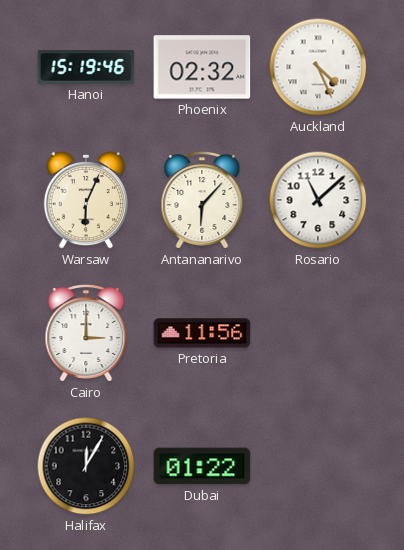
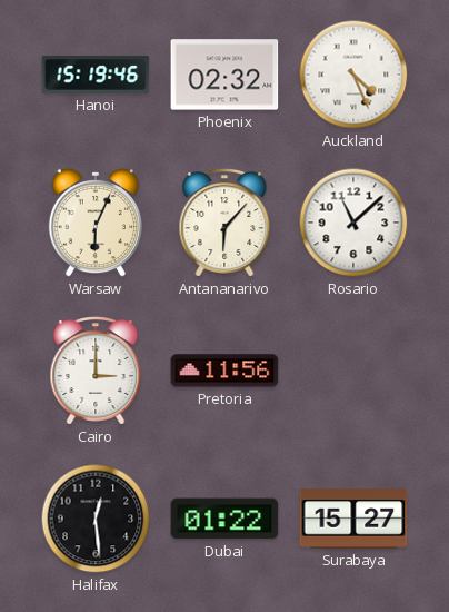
Halifax: 12:05 -> 12:29
Surabaya: none -> 15:27
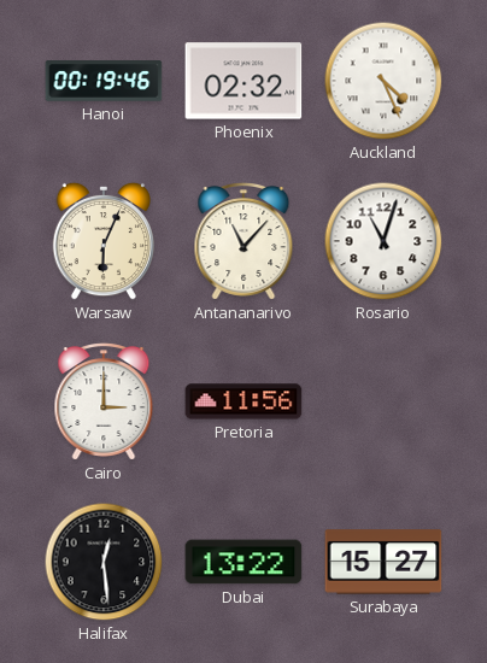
Hanoi: 15:19 -> 00:19
Antananarivo: 6:07 -> 11:07
Rosario: 11:08 -> 11:03
Dubai: 01:22 -> 13:22
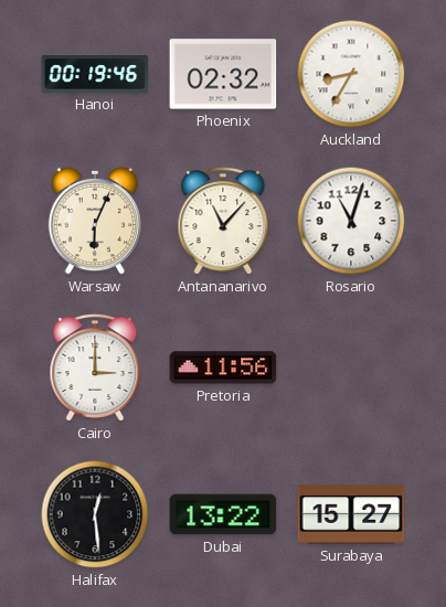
Auckland: 4:26 -> 8:35
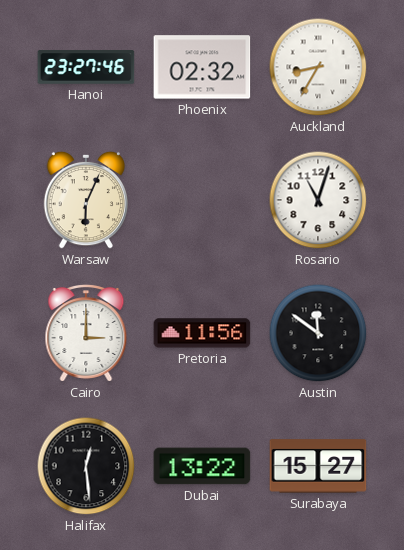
Hanoi: 00:19 -> 23:27
Antananarivo: 11:07 -> none
Austin: none -> 11:51
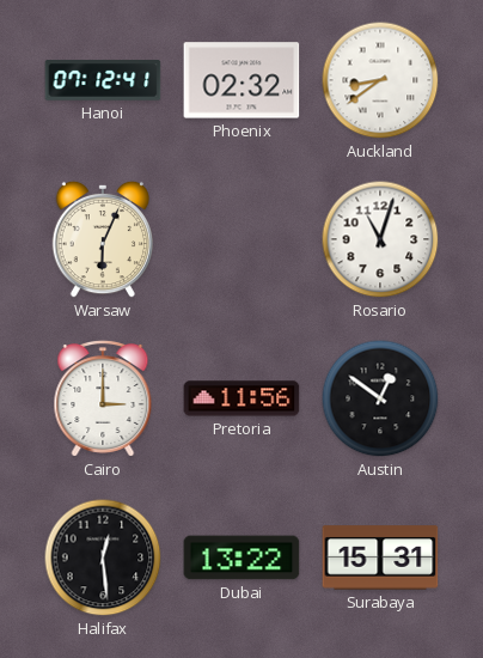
Hanoi: 23:27 -> 07:12
Auckland: 8:35 -> 8:39
Austin: 11:51 -> 12:51
Surabaya: 15:27 -> 15:31
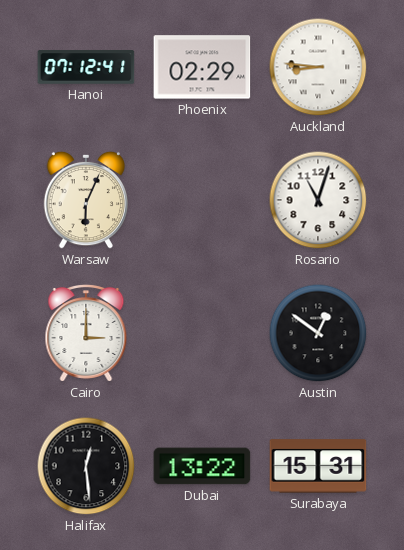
Phoenix: 02:32 -> 02:29
Auckland: 8:39 -> 8:46
Pretoria: 11:56 -> none
